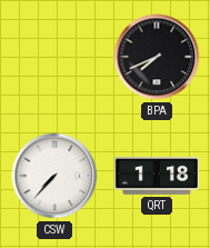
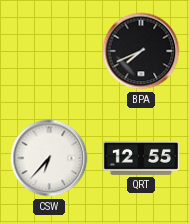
CSW: 7:37 -> 6:37
QRT: 1:18 -> 12:55
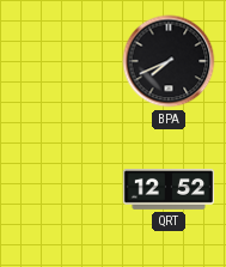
CSW: 6:37 -> none
QRT: 12:55 -> 12:52
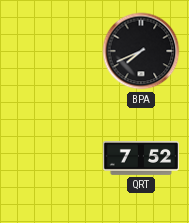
QRT: 12:52 -> 7:52
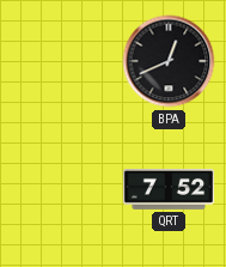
BPA: 7:41 -> 12:41
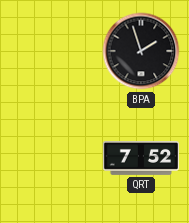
BPA: 12:41 -> 1:57
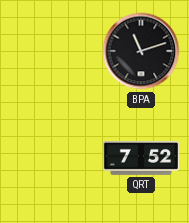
BPA: 1:57 -> 11:12
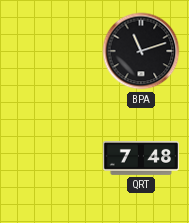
QRT: 7:52 -> 7:48
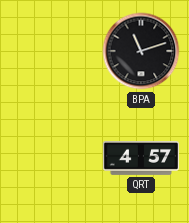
QRT: 7:48 -> 4:57
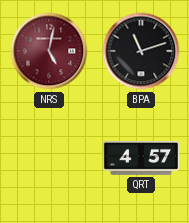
NRS: none -> 5:02
